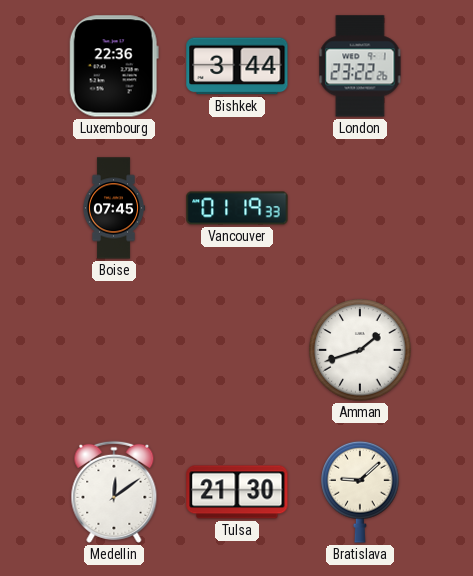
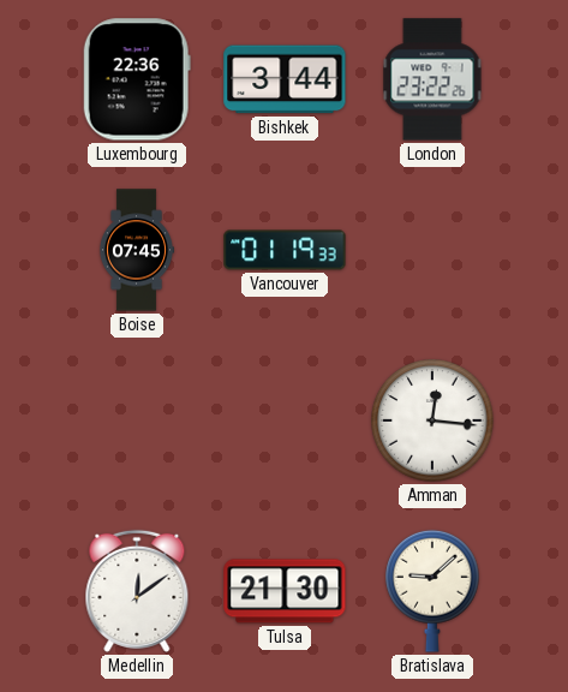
Amman: 1:42 -> 12:16
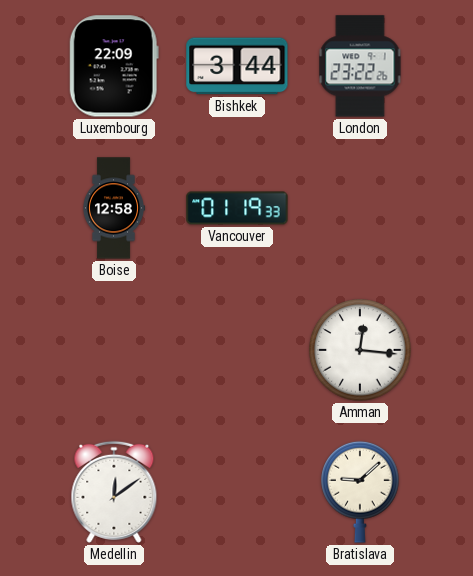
Luxembourg: 22:36 -> 22:09
Boise: 07:45 -> 12:58
Tulsa: 21:30 -> none
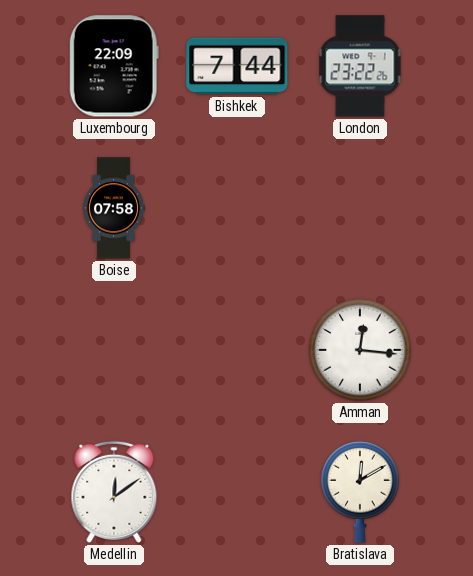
Bishkek: 3:44 -> 7:44
Boise: 12:58 -> 07:58
Vancouver: 01:19 -> none
Bratislava: 9:08 -> 12:10
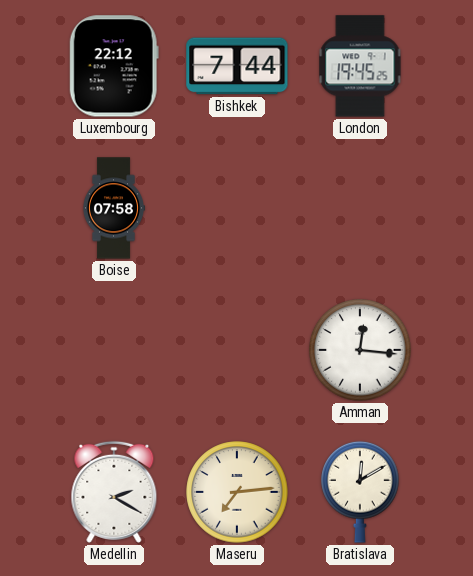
Luxembourg: 22:09 -> 22:12
London: 23:22 -> 19:45
Medellin: 12:09 -> 2:20
Maseru: none -> 7:14
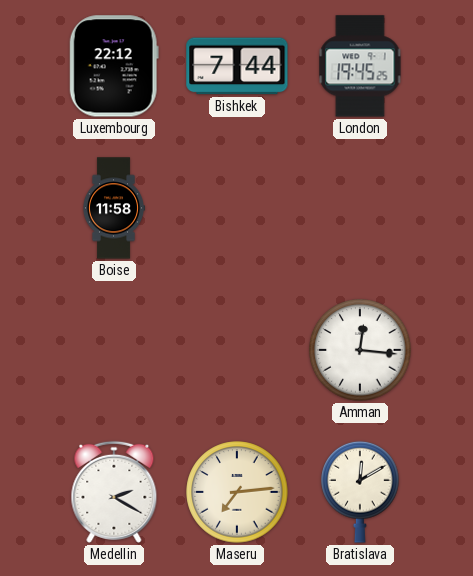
Boise: 07:58 -> 11:58
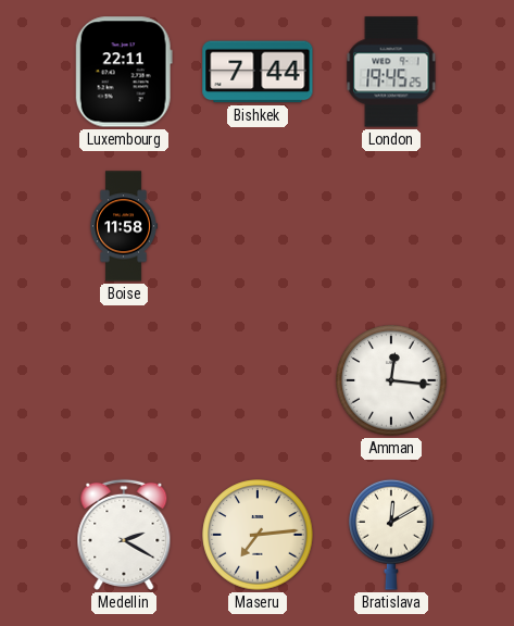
Luxembourg: 22:12 -> 22:11
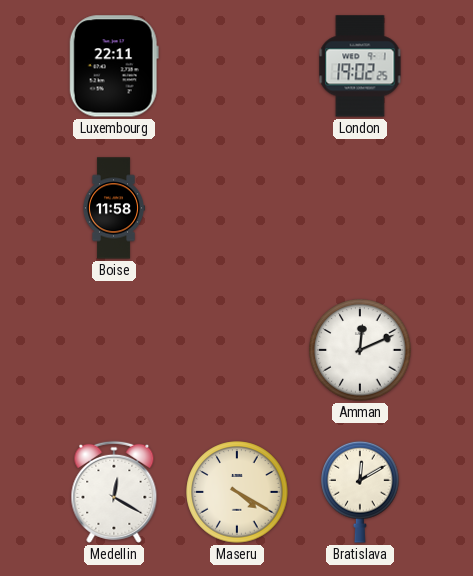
Bishkek: 7:44 -> none
London: 19:45 -> 19:02
Amman: 12:16 -> 12:11
Medellin: 2:20 -> 12:20
Maseru: 7:14 -> 4:20
